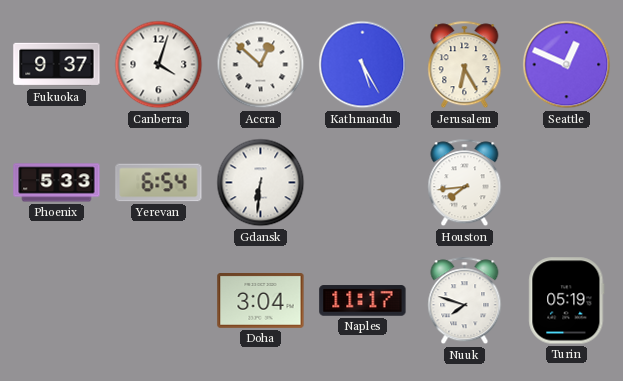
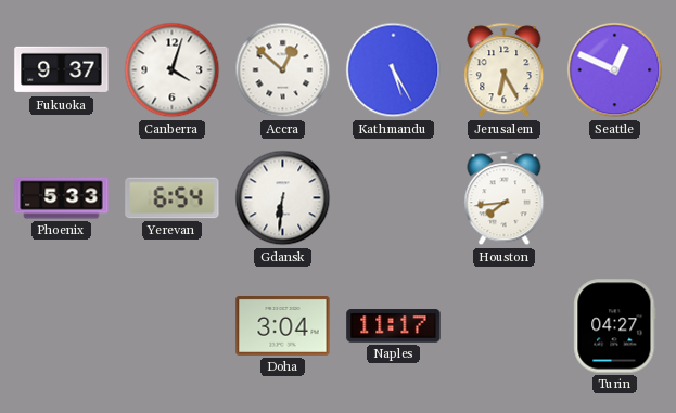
Nuuk: 7:48 -> none
Turin: 05:19 -> 04:27
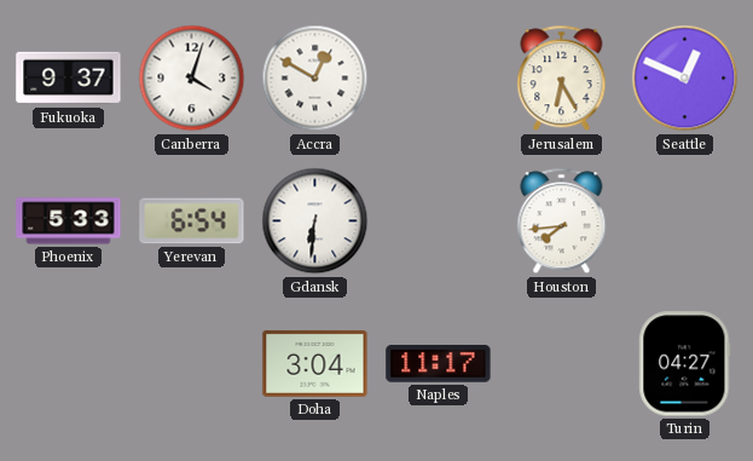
Accra: 12:52 -> 12:50
Kathmandu: 5:25 -> none
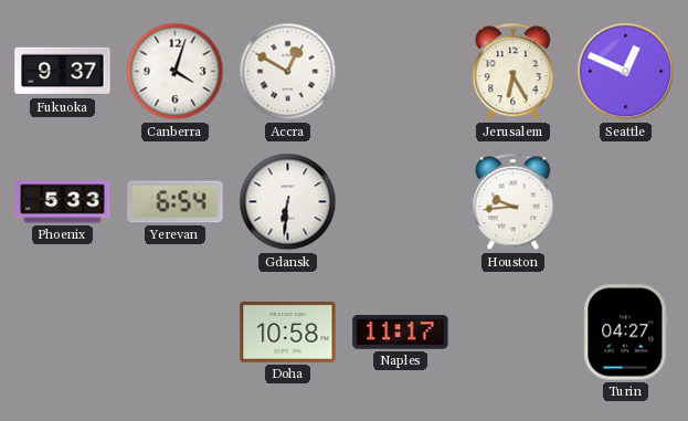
Houston: 7:44 -> 9:44
Doha: 3:04 -> 10:58
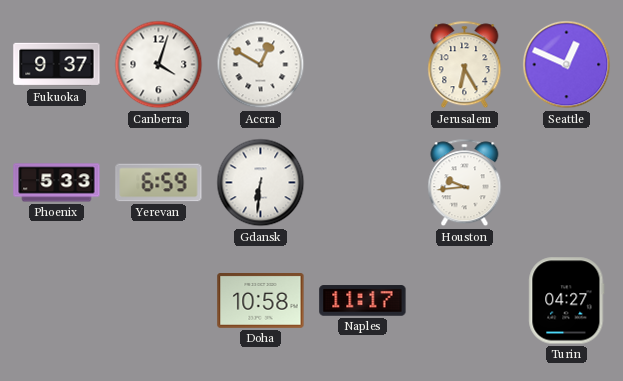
Yerevan: 6:54 -> 6:59
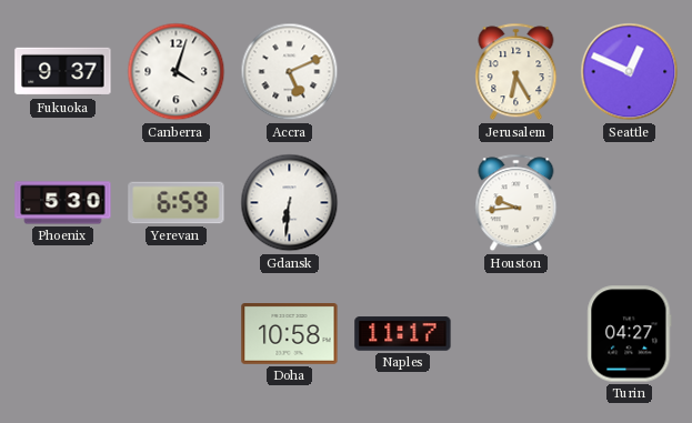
Accra: 12:50 -> 5:11
Phoenix: 5:33 -> 5:30
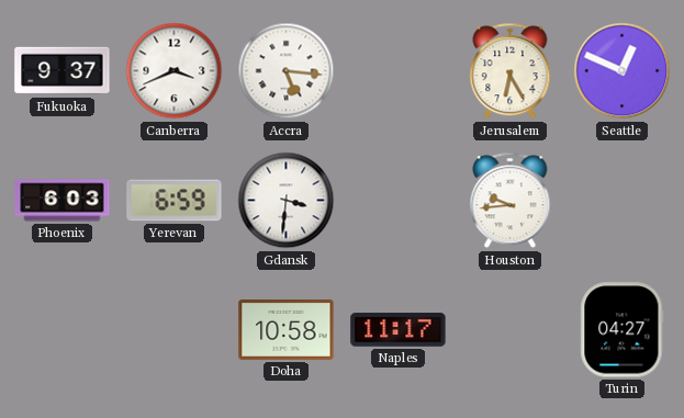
Canberra: 4:03 -> 3:41
Accra: 5:11 -> 5:16
Phoenix: 5:30 -> 6:03
Gdansk: 6:31 -> 3:31
